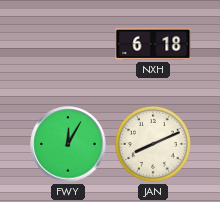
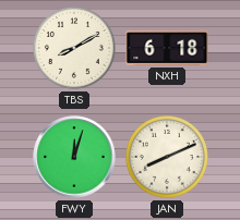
TBS: none -> 8:10
FWY: 12:05 -> 12:03
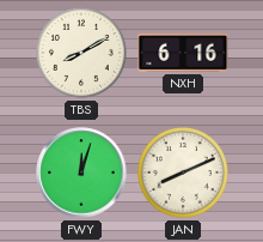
NXH: 6:18 -> 6:16
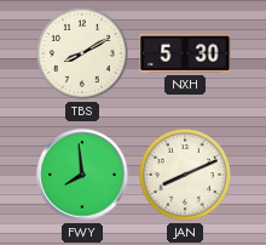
NXH: 6:16 -> 5:30
FWY: 12:03 -> 7:59
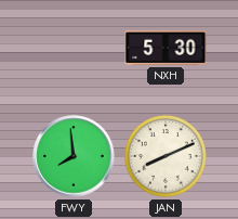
TBS: 8:10 -> none
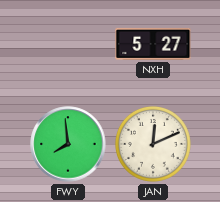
NXH: 5:30 -> 5:27
JAN: 8:11 -> 12:11
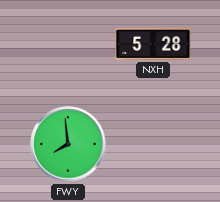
NXH: 5:27 -> 5:28
JAN: 12:11 -> none
